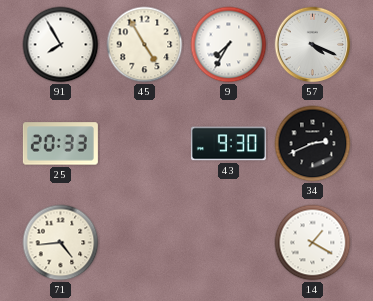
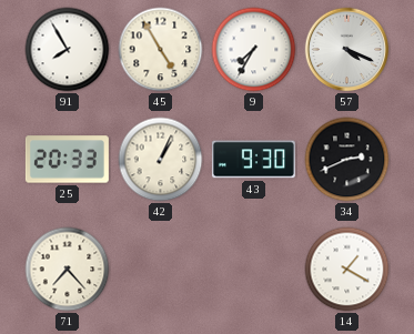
42: none -> 1:04
71: 4:44 -> 7:23
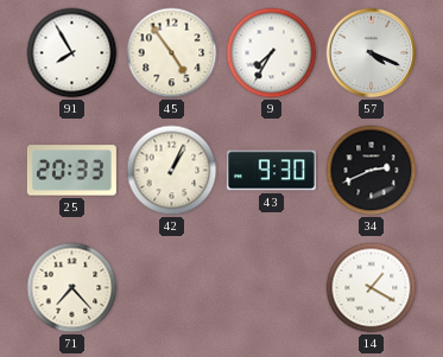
45: 4:55 -> 4:54
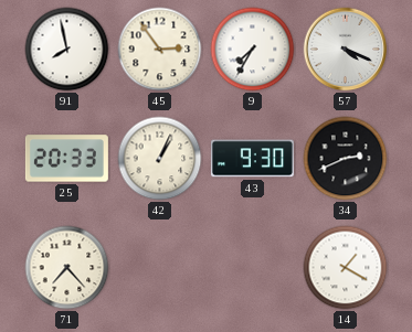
91: 7:55 -> 7:58
45: 4:54 -> 2:54
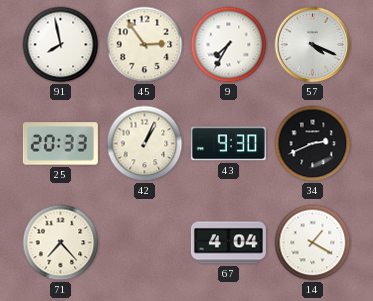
67: none -> 4:04
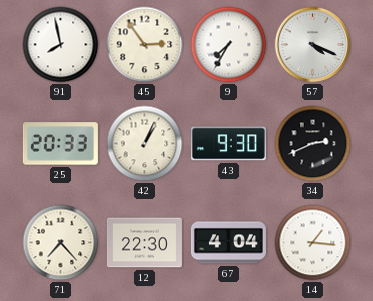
12: none -> 22:30
14: 1:20 -> 1:16
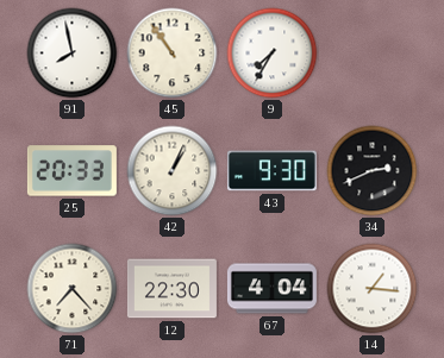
45: 2:54 -> 10:54
57: 4:19 -> none
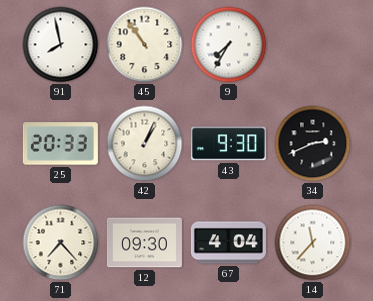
12: 22:30 -> 09:30
14: 1:16 -> 11:37
